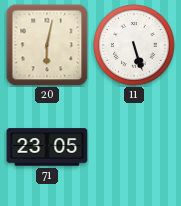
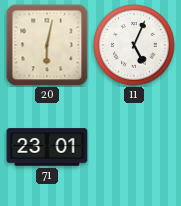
11: 5:27 -> 5:04
71: 23:05 -> 23:01
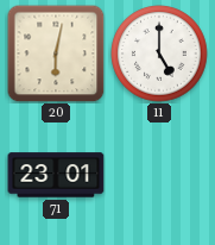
11: 5:04 -> 5:00
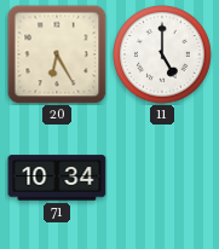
20: 6:02 -> 6:25
71: 23:01 -> 10:34
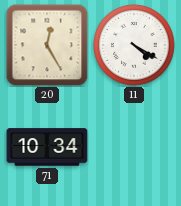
20: 6:25 -> 12:25
11: 5:00 -> 4:20
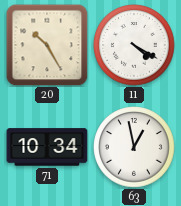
20: 12:25 -> 10:25
63: none -> 12:58
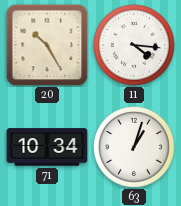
11: 4:20 -> 4:16
63: 12:58 -> 1:03
